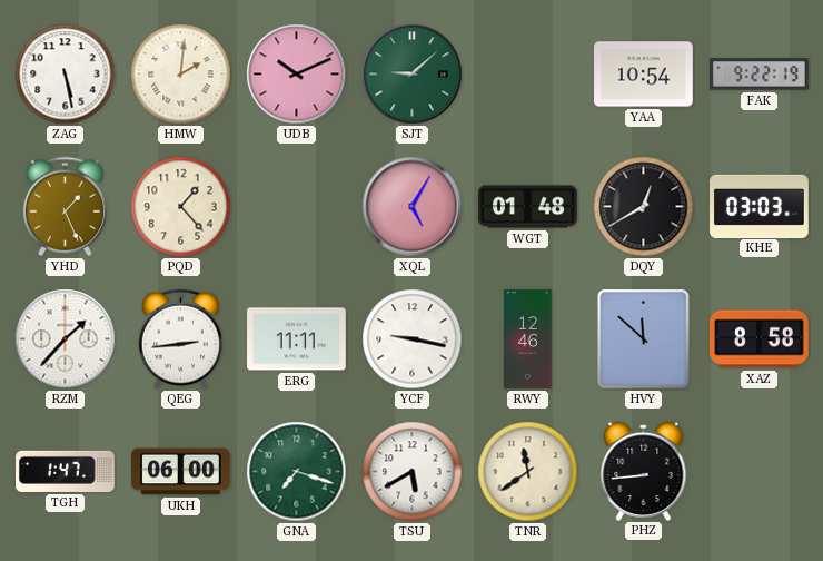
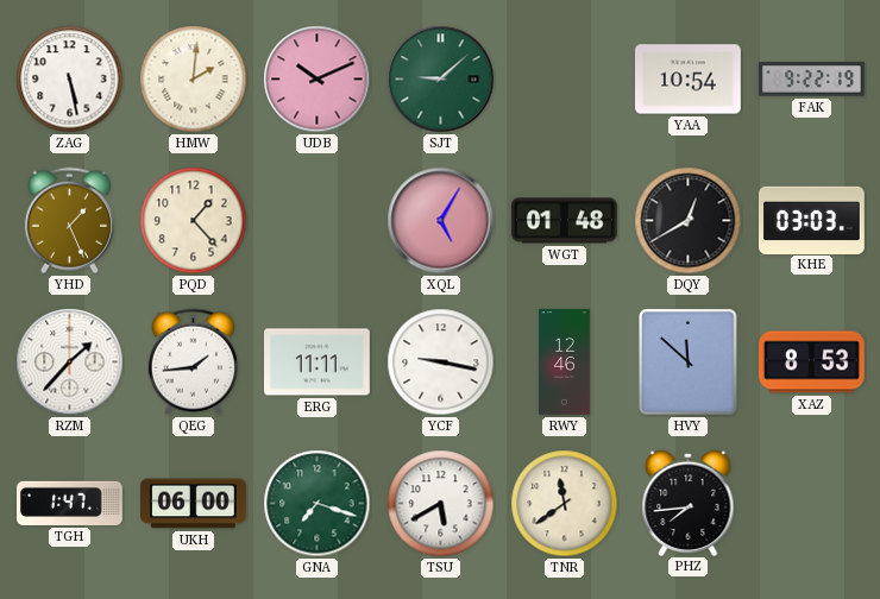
QEG: 2:44 -> 1:44
XAZ: 8:58 -> 8:53
PHZ: 8:44 -> 7:44
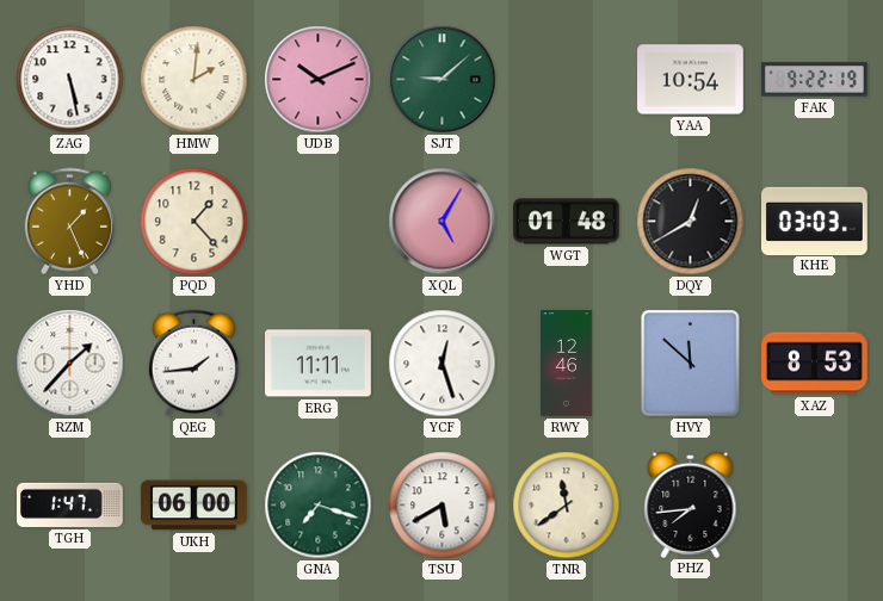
YCF: 9:17 -> 12:27
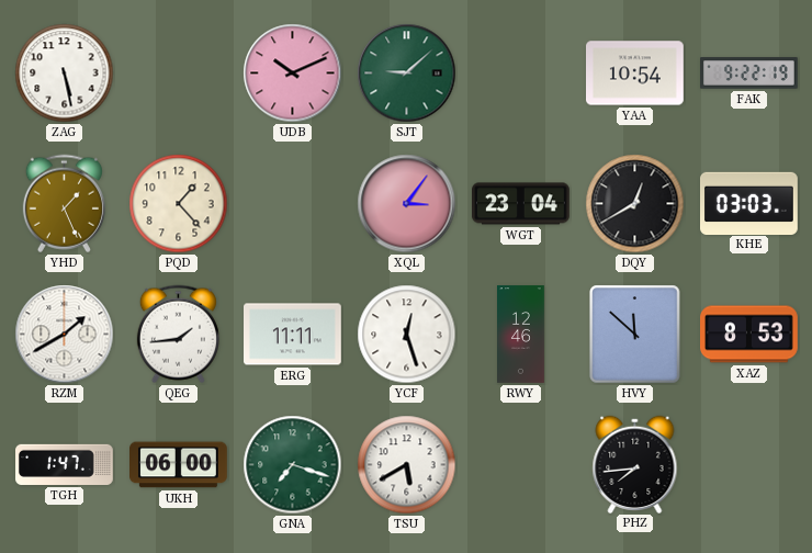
HMW: 2:01 -> none
XQL: 5:05 -> 3:06
WGT: 01:48 -> 23:04
RZM: 1:37 -> 1:40
TNR: 11:39 -> none
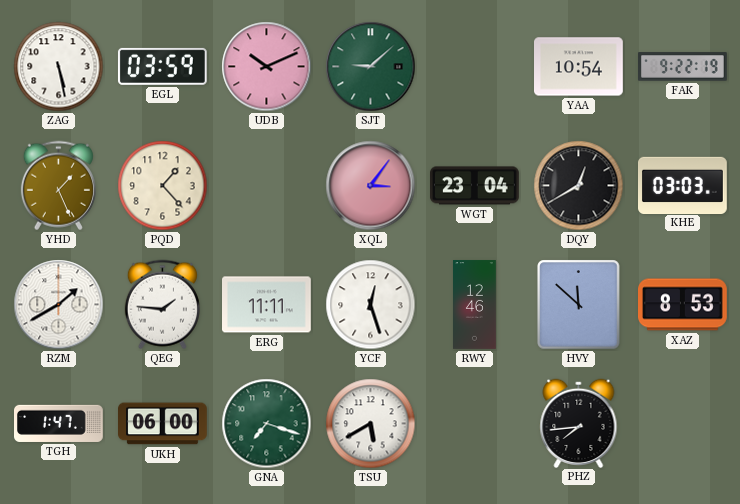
EGL: none -> 03:59
QEG: 1:44 -> 1:46
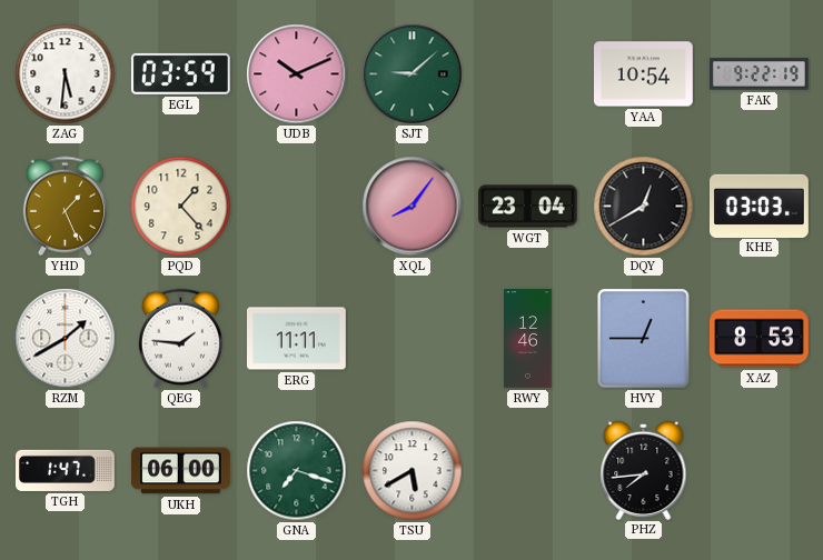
ZAG: 5:28 -> 5:31
XQL: 3:06 -> 8:06
YCF: 12:27 -> none
HVY: 11:52 -> 12:45
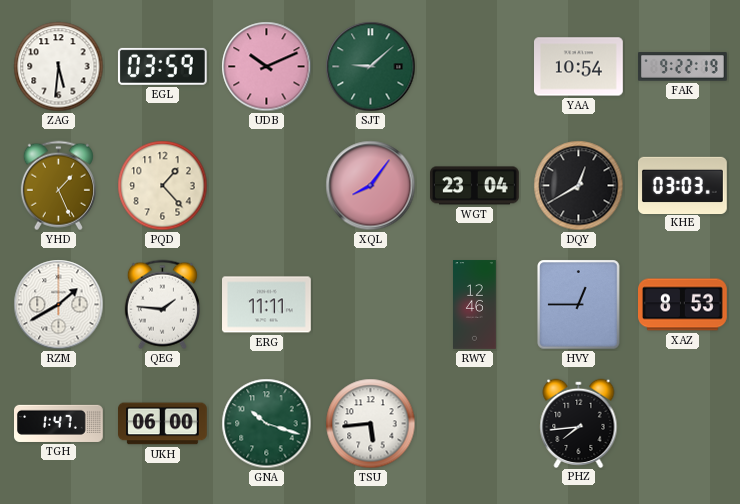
GNA: 7:18 -> 10:18
TSU: 5:40 -> 5:44
